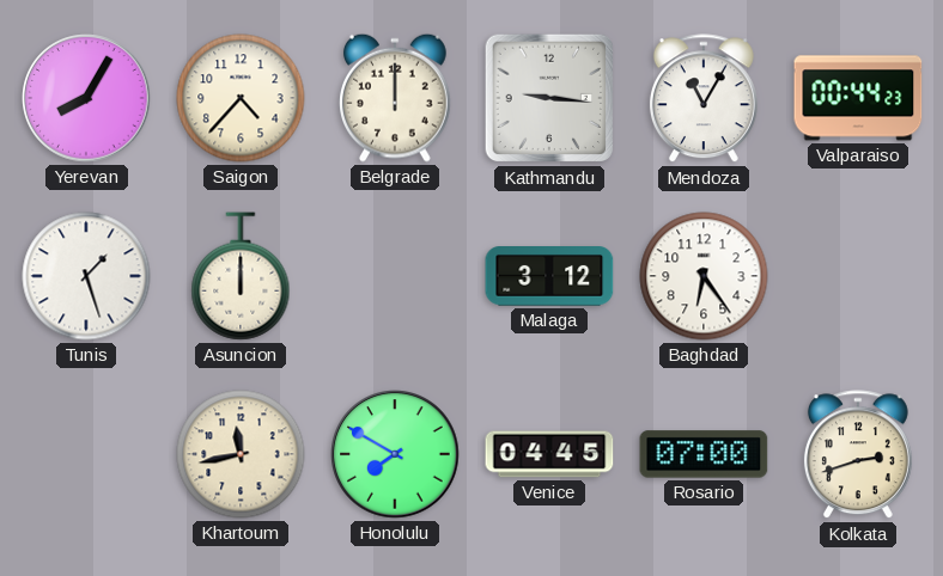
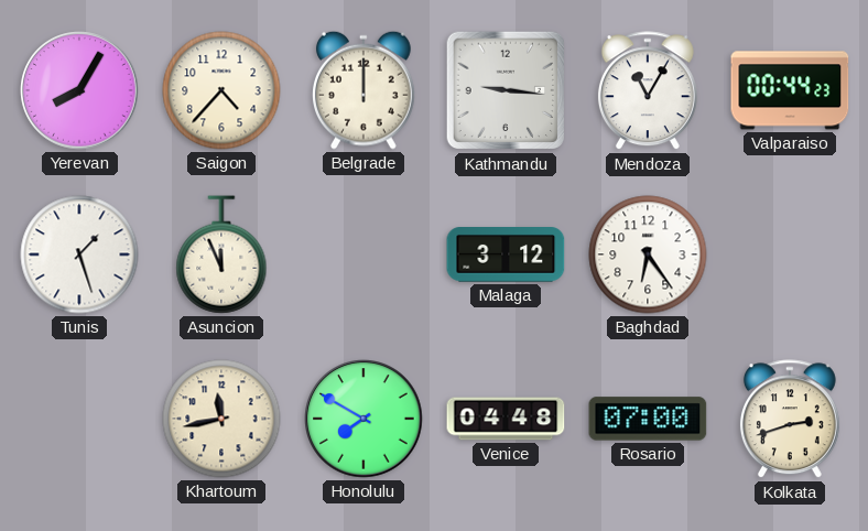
Asuncion: 12:00 -> 11:56
Venice: 04:45 -> 04:48
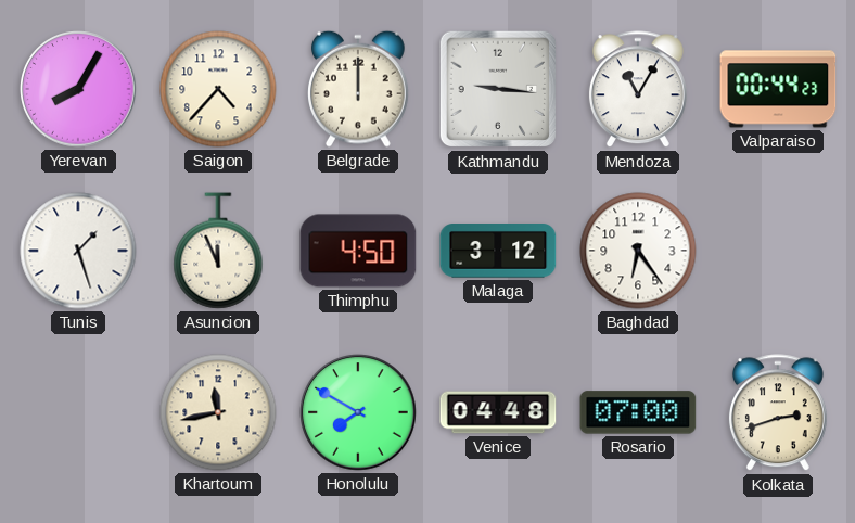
Thimphu: none -> 4:50
